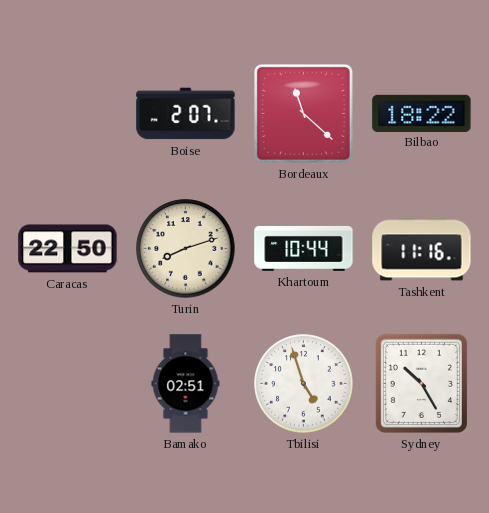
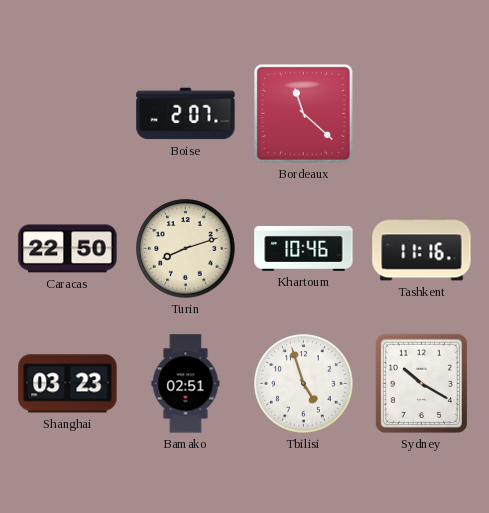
Bilbao: 18:22 -> none
Khartoum: 10:44 -> 10:46
Shanghai: none -> 03:23
Sydney: 10:25 -> 10:20
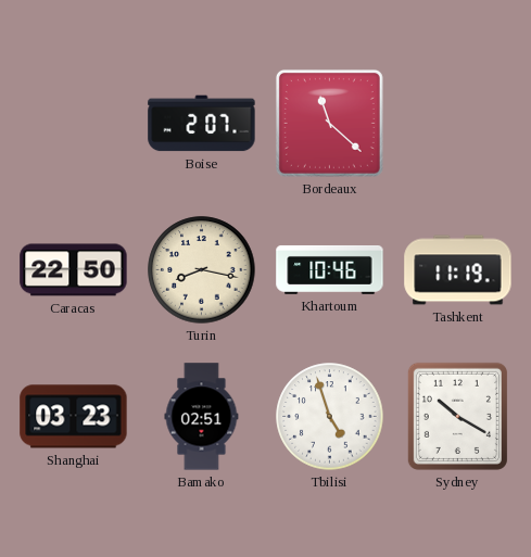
Turin: 8:12 -> 8:17
Tashkent: 11:16 -> 11:19
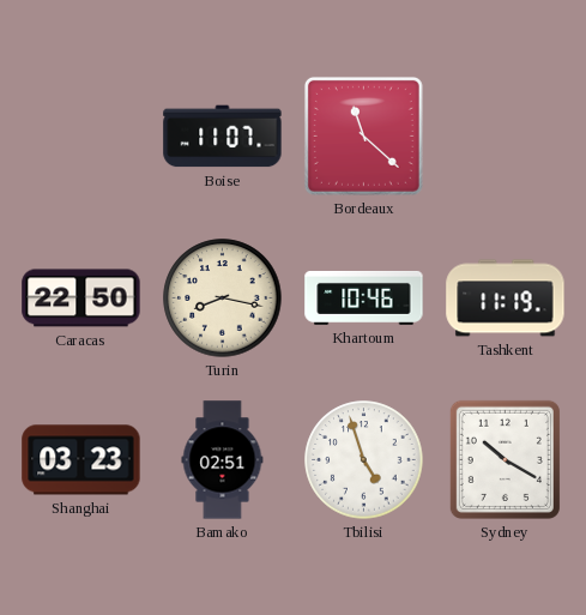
Boise: 2:07 -> 11:07
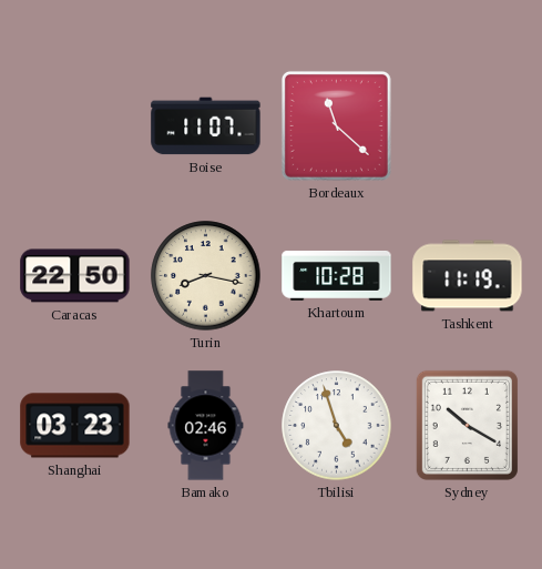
Khartoum: 10:46 -> 10:28
Bamako: 02:51 -> 02:46
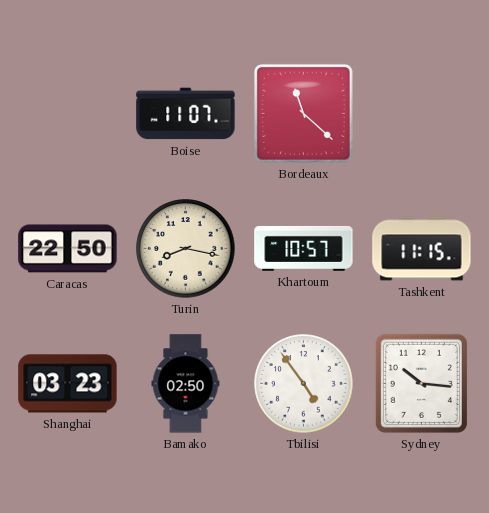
Khartoum: 10:28 -> 10:57
Tashkent: 11:19 -> 11:15
Bamako: 02:46 -> 02:50
Tbilisi: 4:57 -> 4:54
Sydney: 10:20 -> 10:16
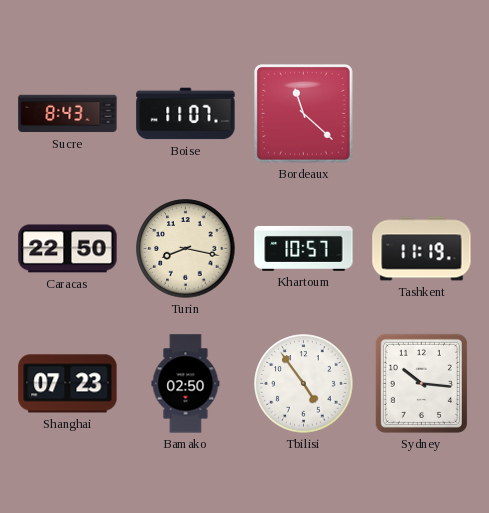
Sucre: none -> 8:43
Tashkent: 11:15 -> 11:19
Shanghai: 03:23 -> 07:23
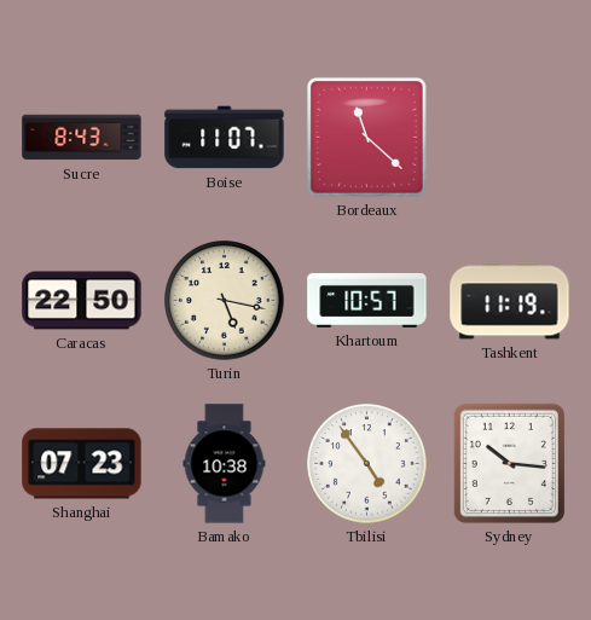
Turin: 8:17 -> 5:17
Bamako: 02:50 -> 10:38
